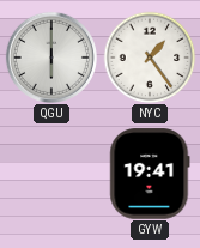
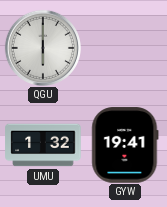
NYC: 1:24 -> none
UMU: none -> 1:32
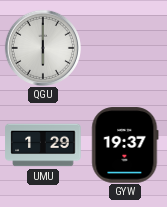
UMU: 1:32 -> 1:29
GYW: 19:41 -> 19:37
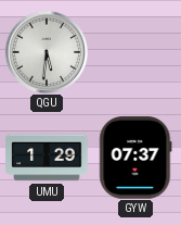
QGU: 6:00 -> 5:31
GYW: 19:37 -> 07:37
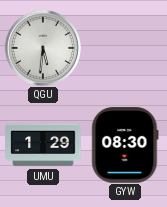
GYW: 07:37 -> 08:30
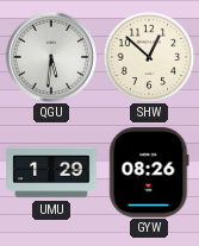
SHW: none -> 12:52
GYW: 08:30 -> 08:26
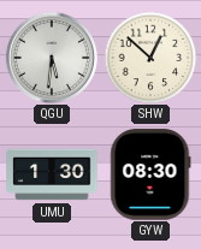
UMU: 1:29 -> 1:30
GYW: 08:26 -> 08:30
